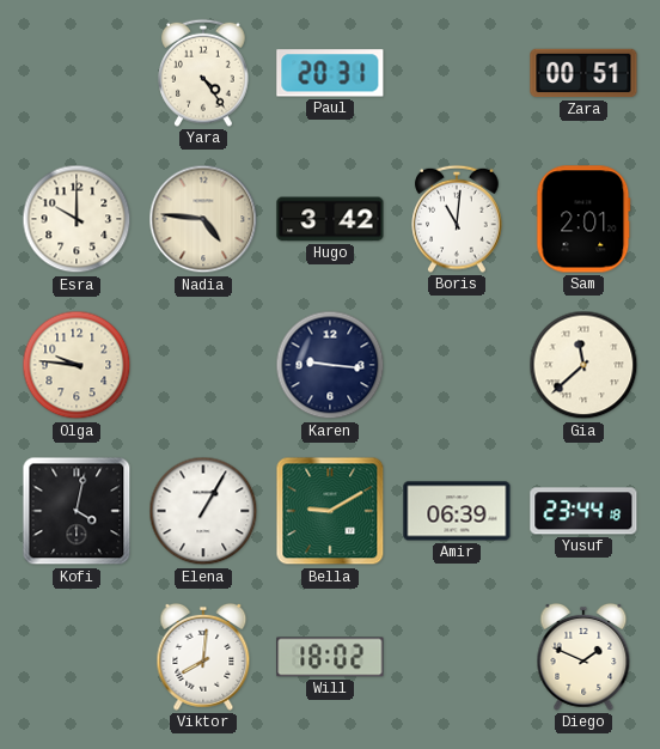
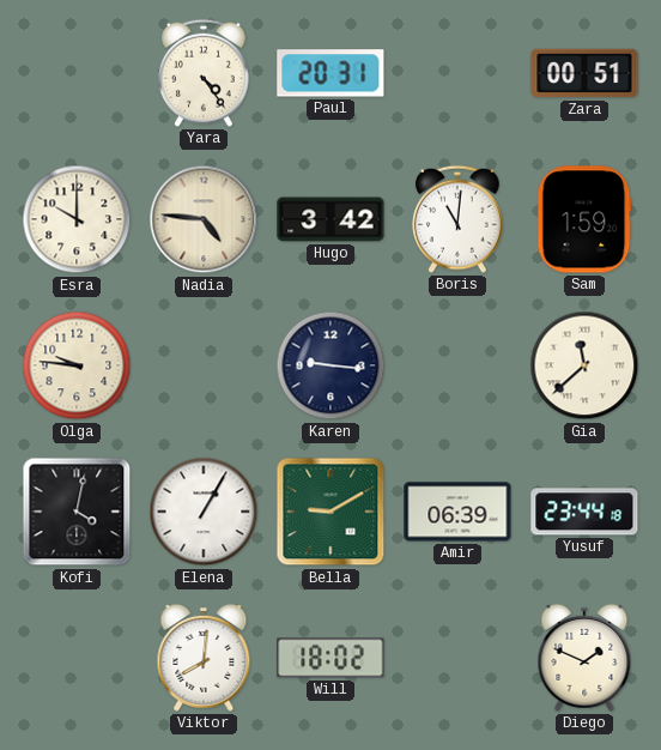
Sam: 2:01 -> 1:59
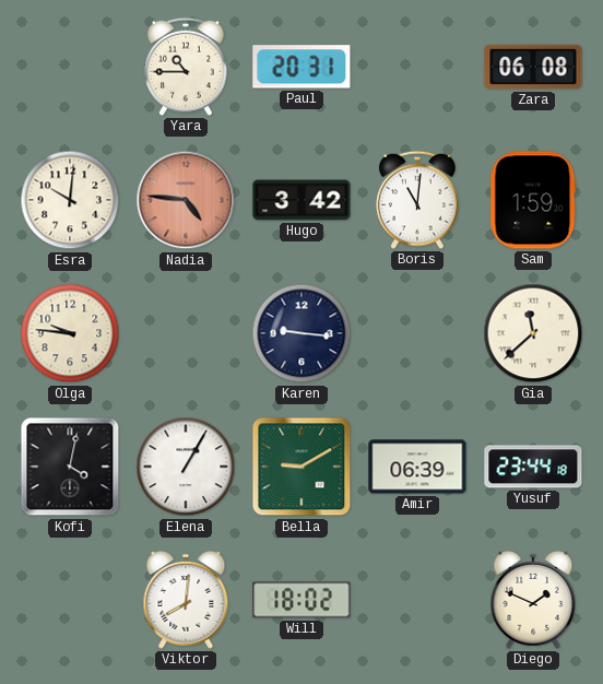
Yara: 4:24 -> 10:45
Zara: 00:51 -> 06:08
Esra: 10:00 -> 10:01
Nadia dial: cream -> salmon
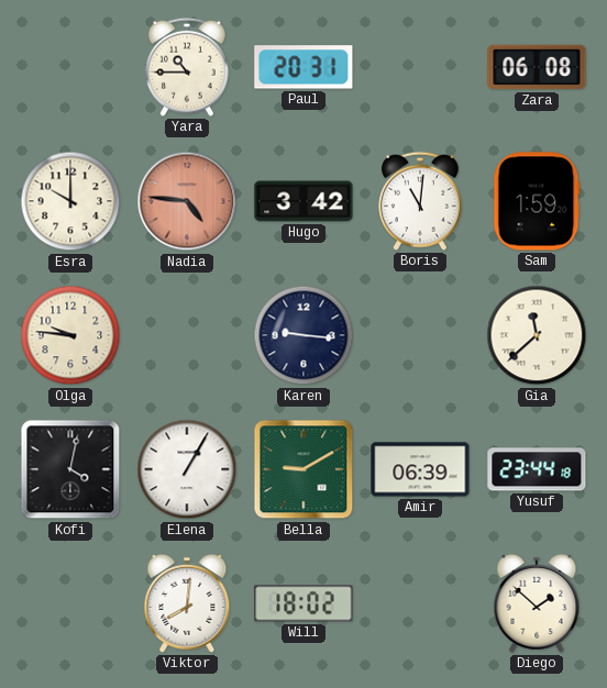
Esra: 10:01 -> 10:00
Diego: 1:49 -> 1:52
